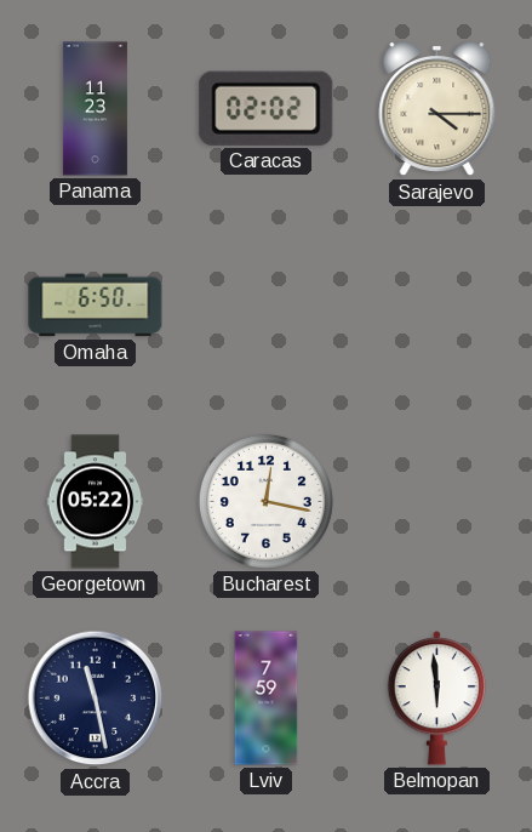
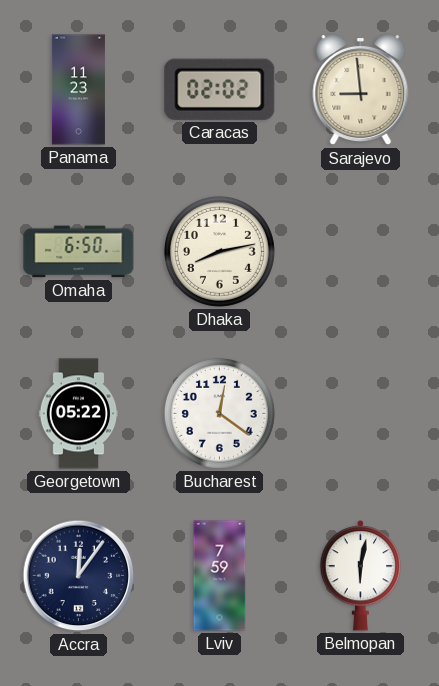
Sarajevo: 4:15 -> 8:59
Dhaka: none -> 8:13
Bucharest: 12:17 -> 12:21
Accra: 11:28 -> 12:06
Belmopan: 5:59 -> 6:02
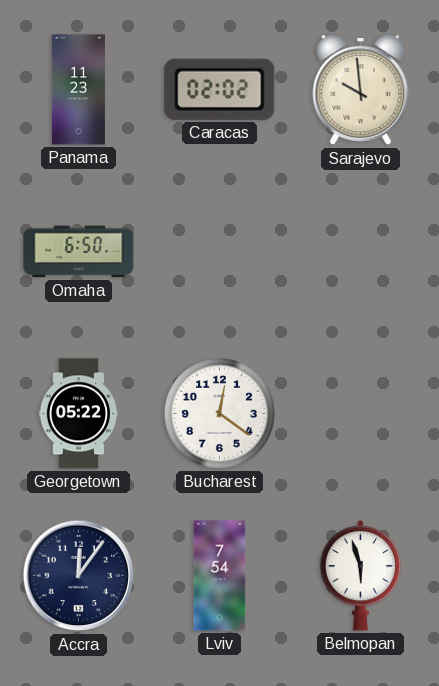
Sarajevo: 8:59 -> 9:59
Dhaka: 8:13 -> none
Lviv: 7:59 -> 7:54
Belmopan: 6:02 -> 5:57
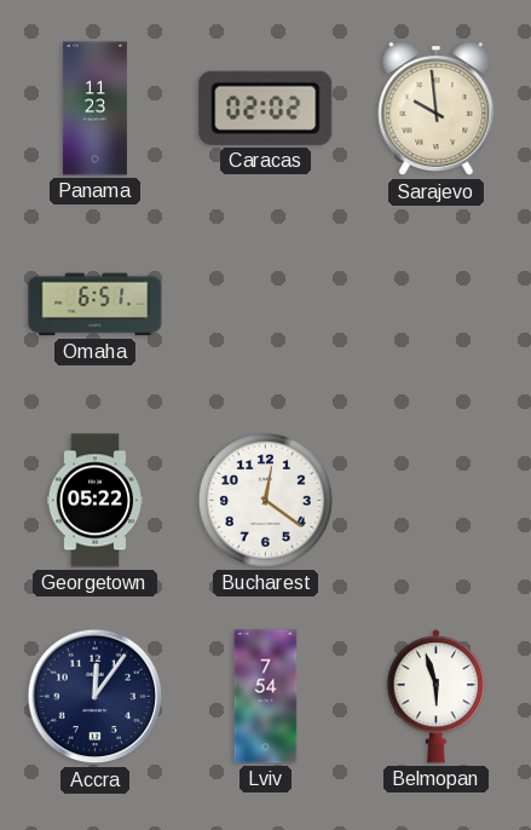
Omaha: 6:50 -> 6:51
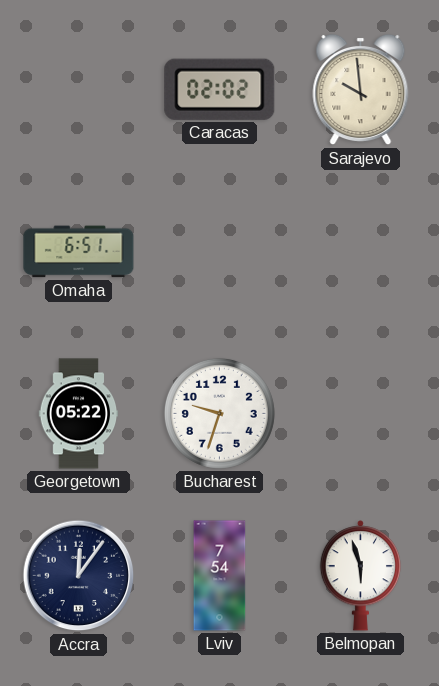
Panama: 11:23 -> none
Bucharest: 12:21 -> 9:33
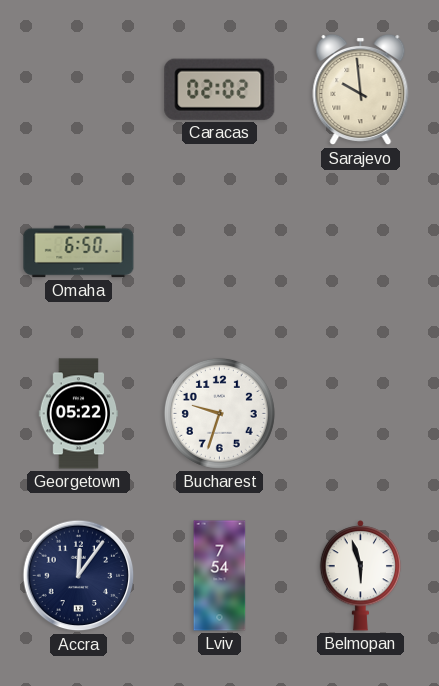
Omaha: 6:51 -> 6:50
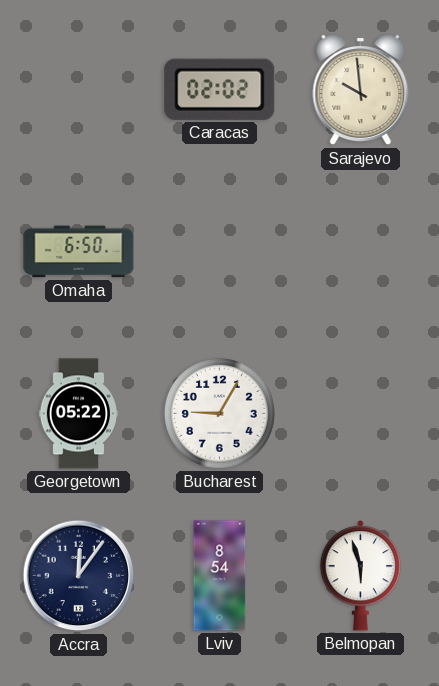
Bucharest: 9:33 -> 9:05
Lviv: 7:54 -> 8:54
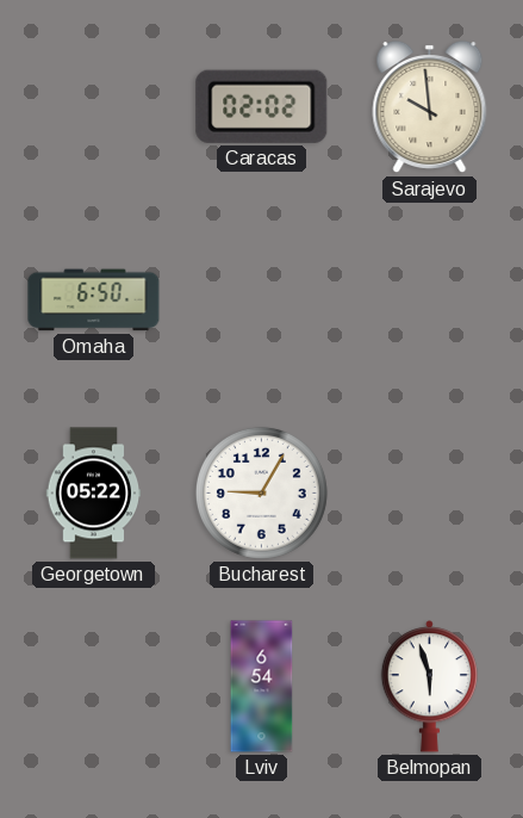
Accra: 12:06 -> none
Lviv: 8:54 -> 6:54
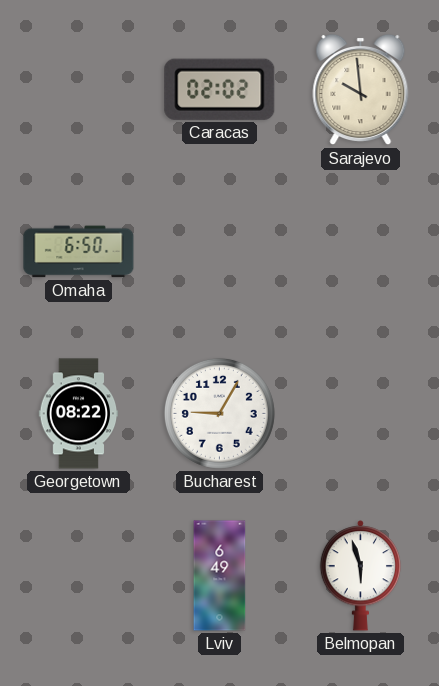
Georgetown: 05:22 -> 08:22
Lviv: 6:54 -> 6:49
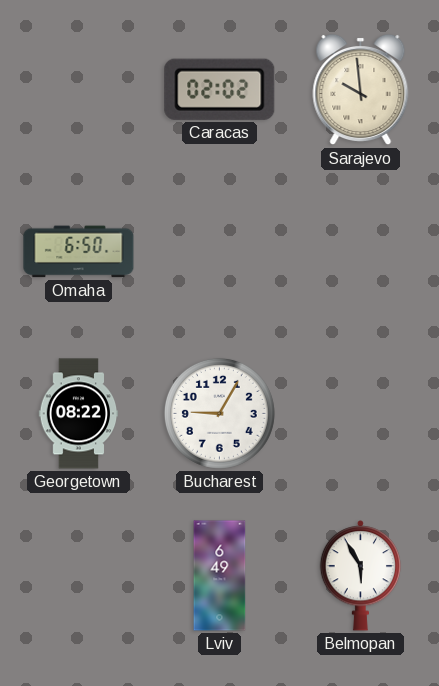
Belmopan: 5:57 -> 5:55
